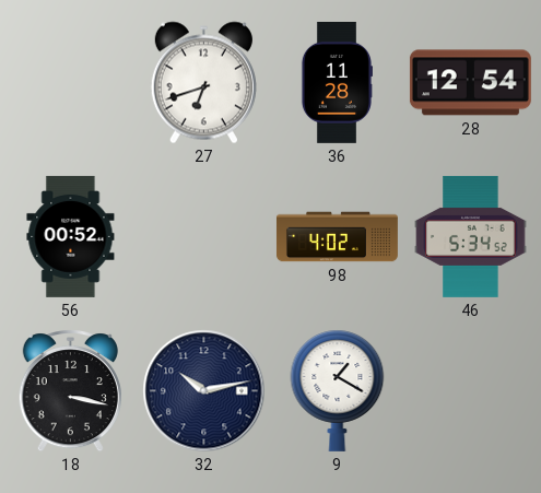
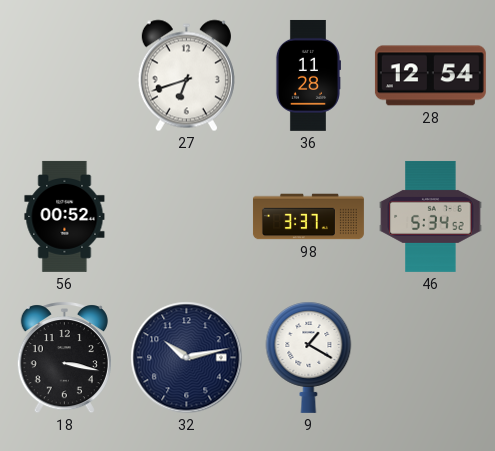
98: 4:02 -> 3:37
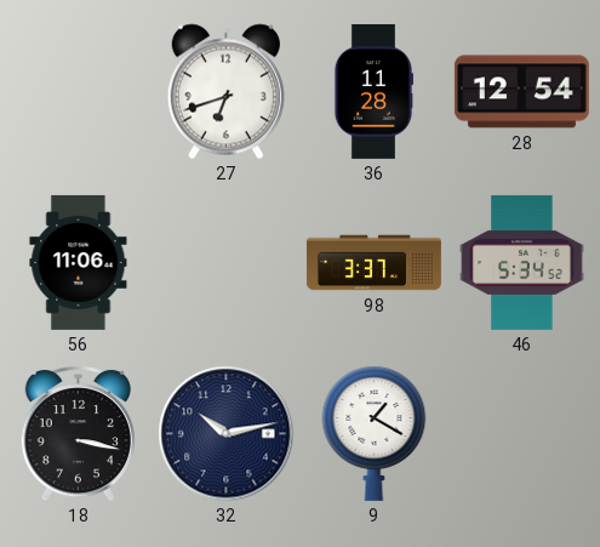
56: 00:52 -> 11:06
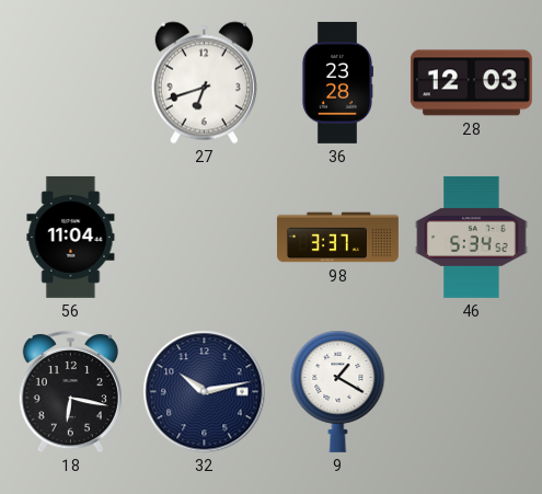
36: 11:28 -> 23:28
28: 12:54 -> 12:03
56: 11:06 -> 11:04
18: 3:17 -> 6:17
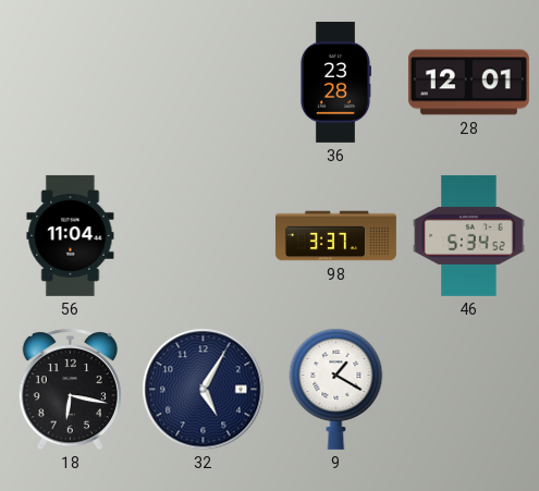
27: 6:42 -> none
28: 12:03 -> 12:01
32: 10:13 -> 5:05
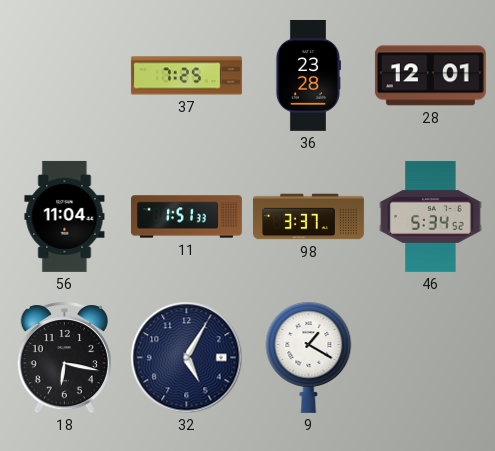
37: none -> 7:25
11: none -> 1:51
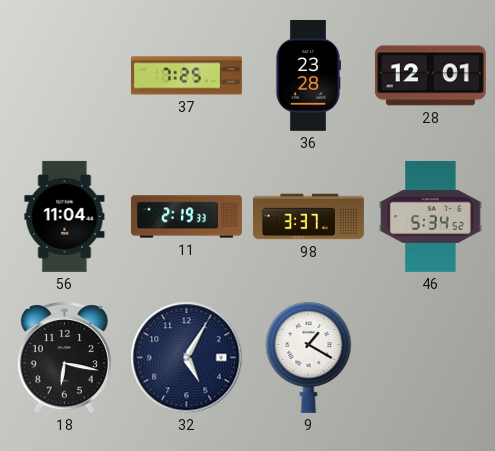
11: 1:51 -> 2:19
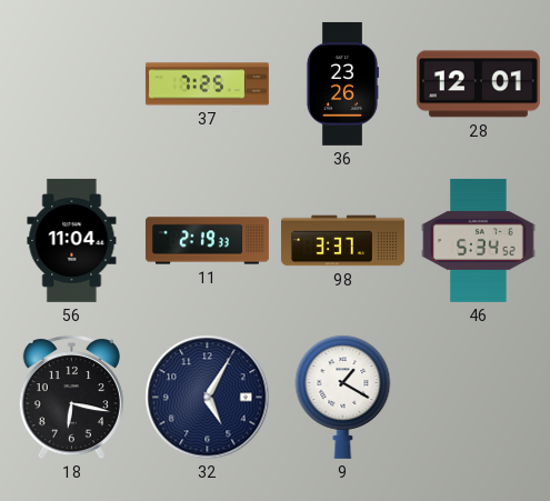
36: 23:28 -> 23:26
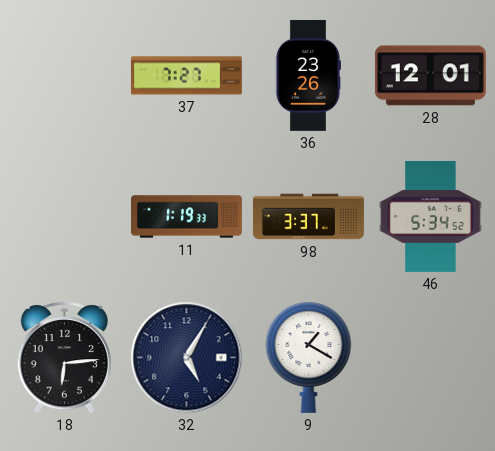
37: 7:25 -> 7:27
56: 11:04 -> none
11: 2:19 -> 1:19
18: 6:17 -> 6:14
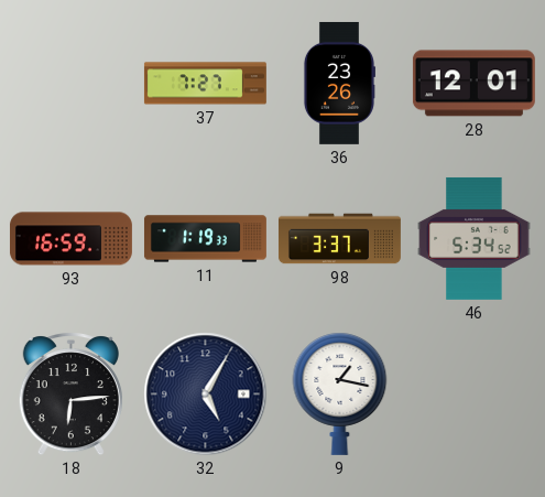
93: none -> 16:59
9: 1:20 -> 1:17
